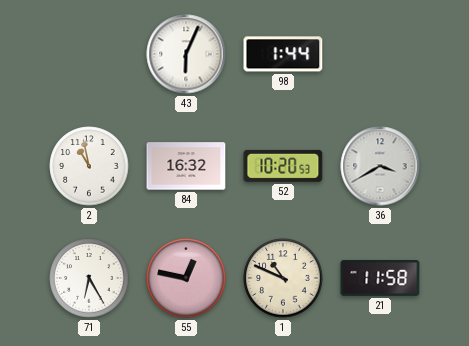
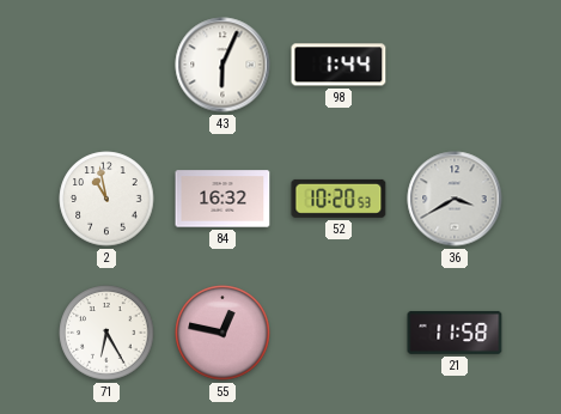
1: 10:49 -> none
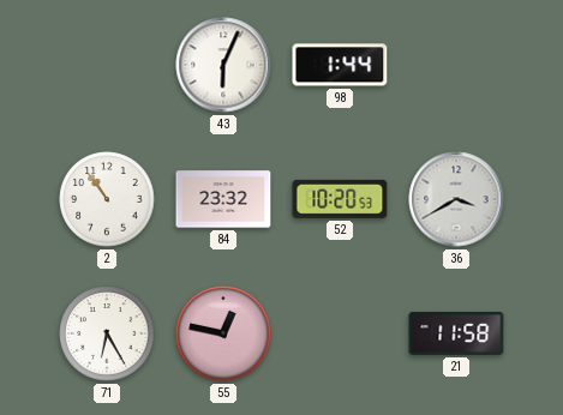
2: 10:58 -> 10:54
84: 16:32 -> 23:32
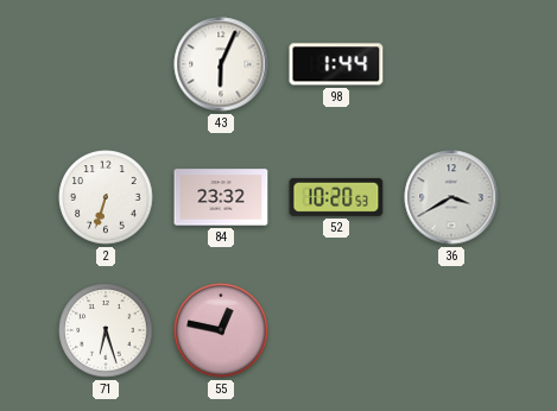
2: 10:54 -> 6:33
71: 6:25 -> 6:27
21: 11:58 -> none
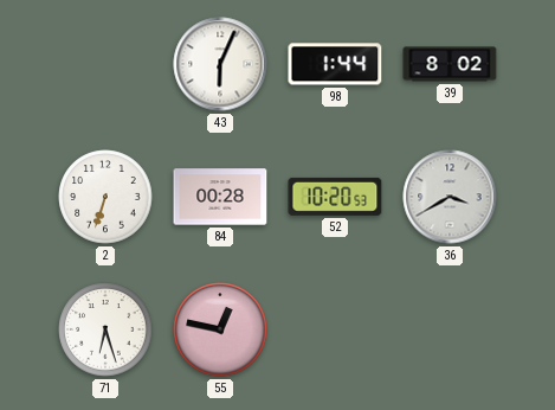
39: none -> 8:02
84: 23:32 -> 00:28
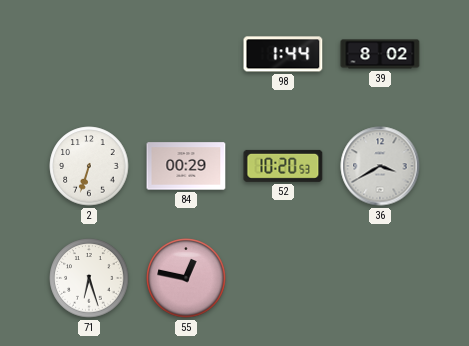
43: 6:04 -> none
84: 00:28 -> 00:29
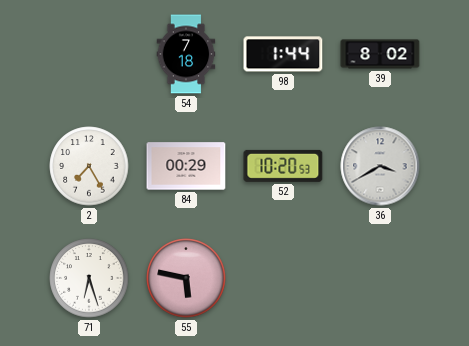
54: none -> 7:18
2: 6:33 -> 7:25
55: 12:47 -> 5:47
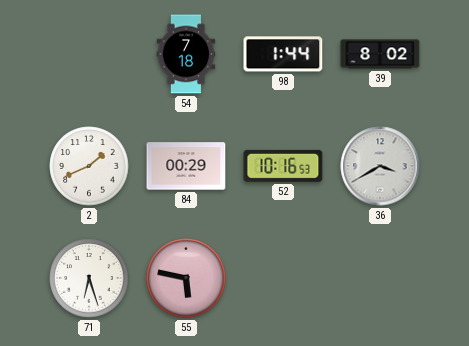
2: 7:25 -> 1:41
52: 10:20 -> 10:16
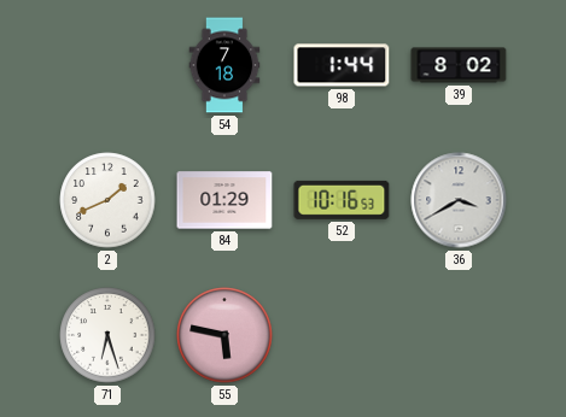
84: 00:29 -> 01:29
